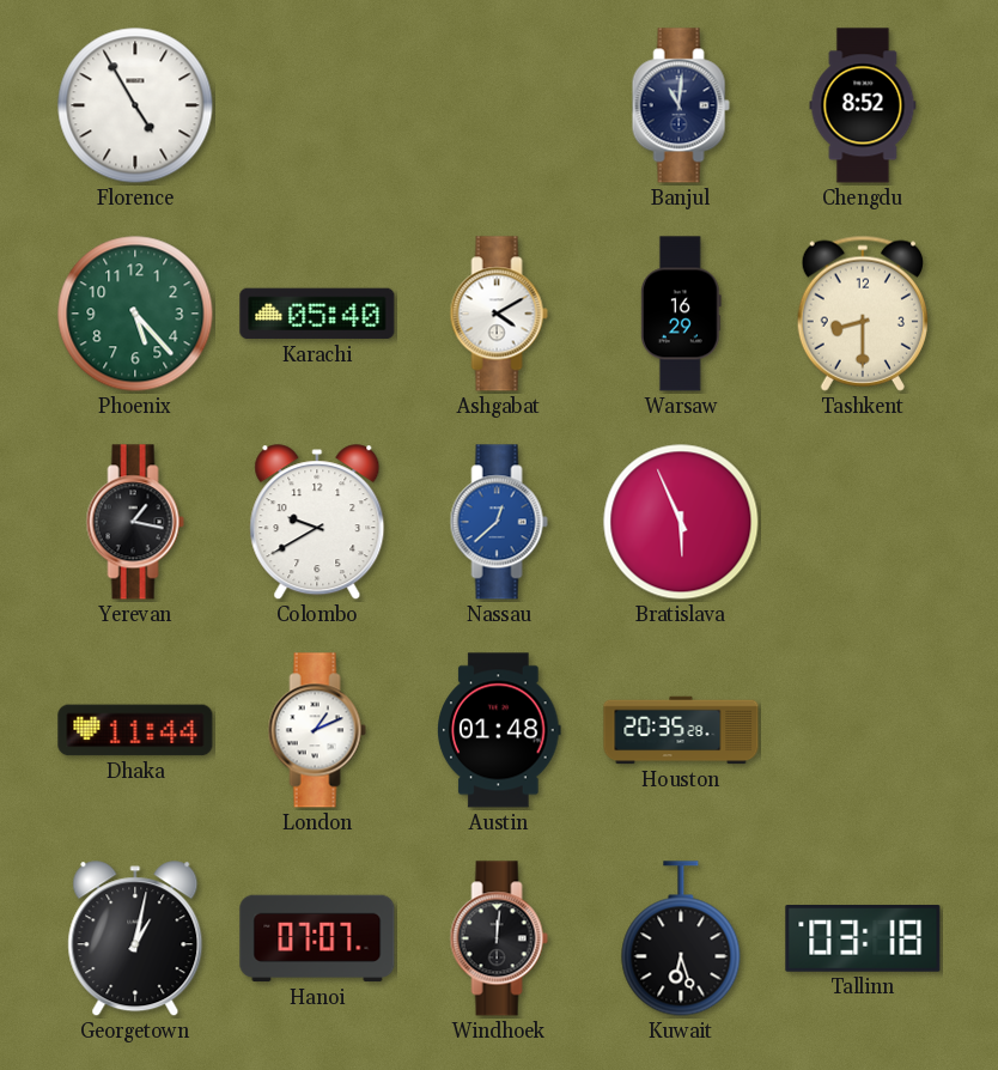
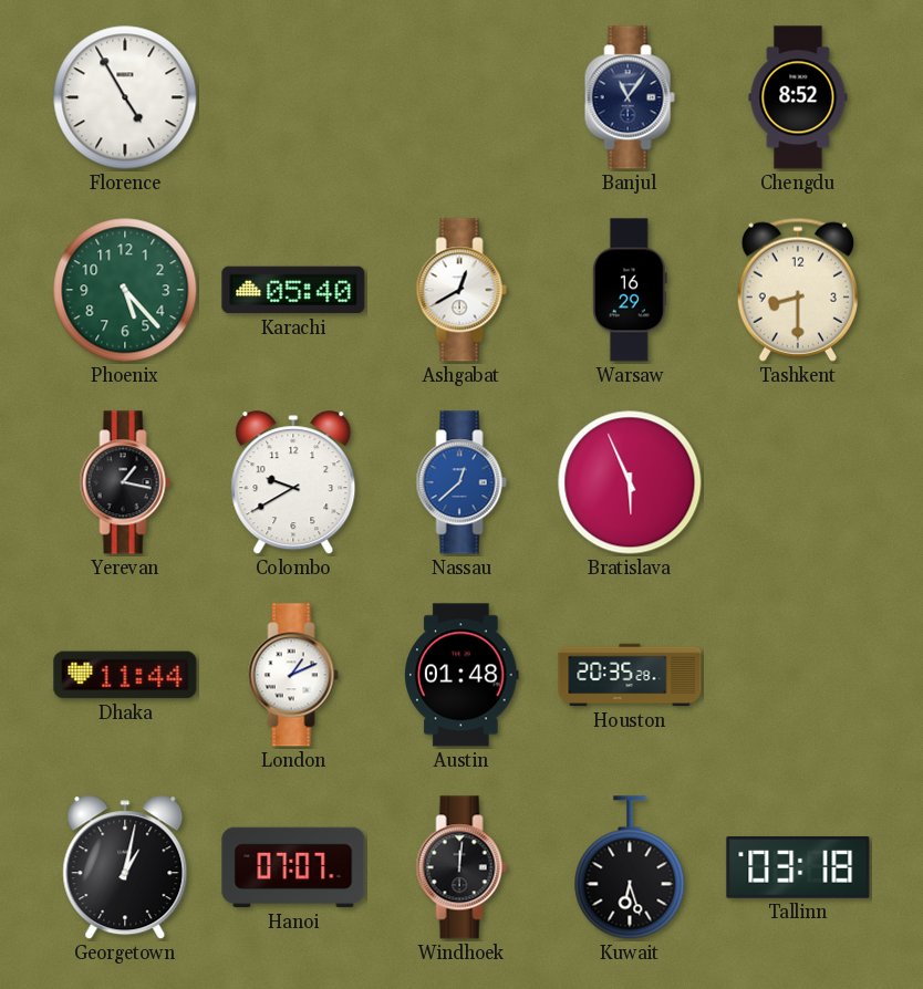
Banjul: 11:01 -> 11:06
Ashgabat: 4:10 -> 12:40
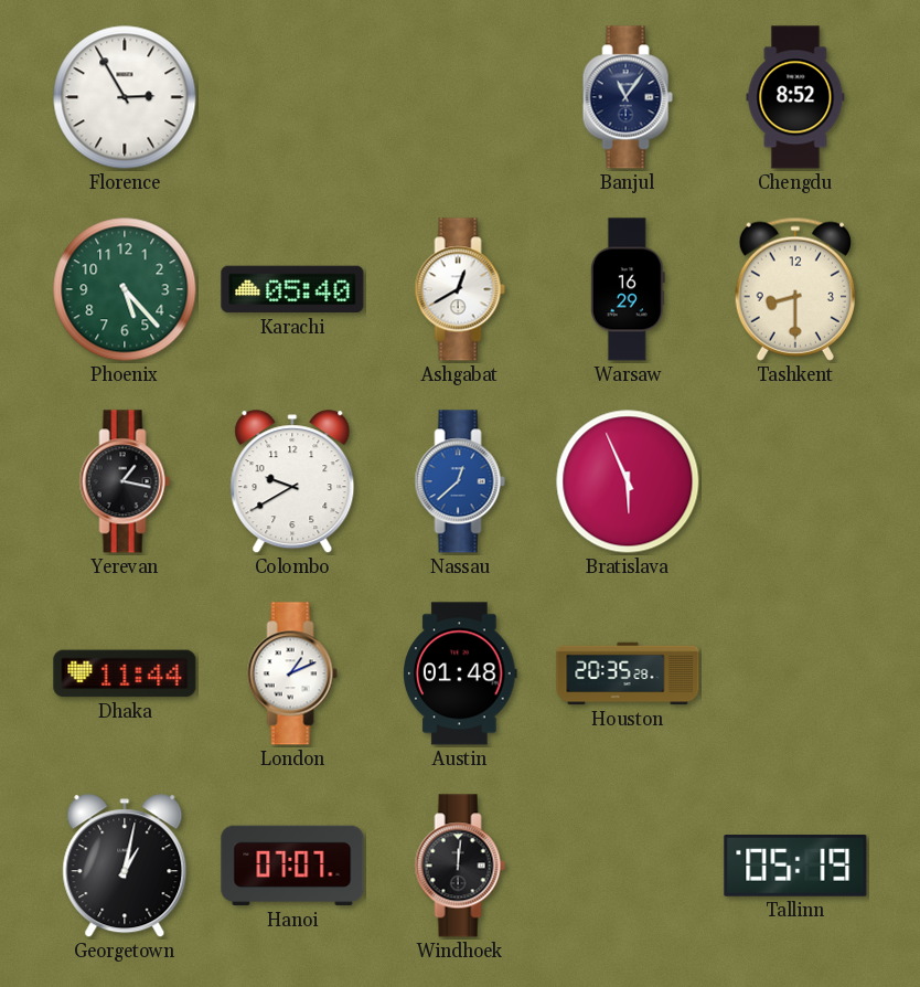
Florence: 4:55 -> 2:55
Kuwait: 6:27 -> none
Tallinn: 03:18 -> 05:19
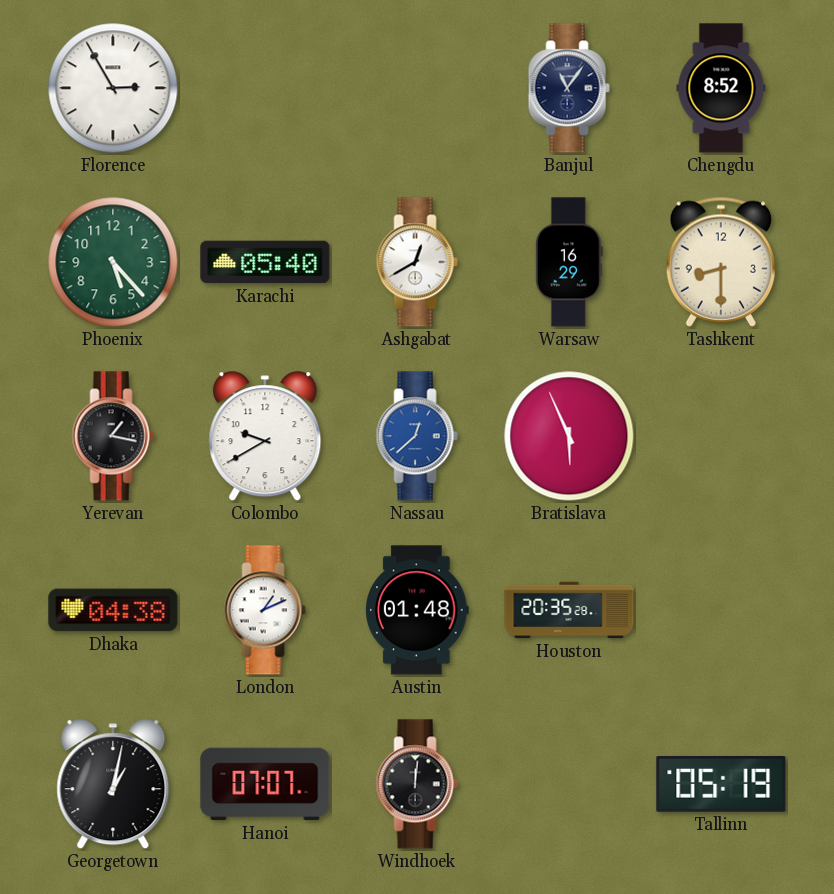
Dhaka: 11:44 -> 04:38
